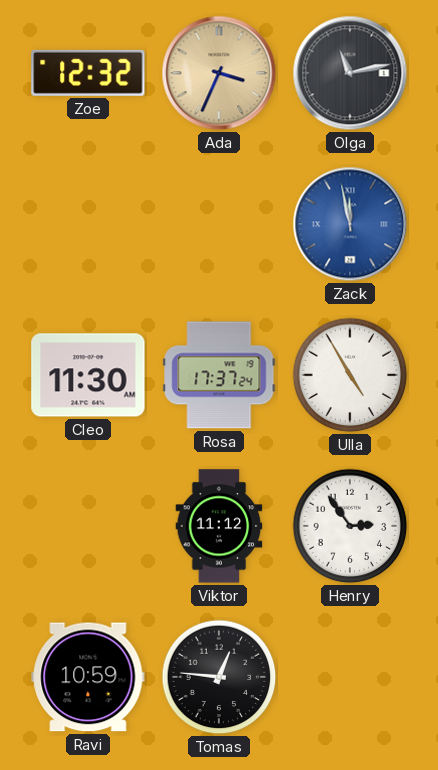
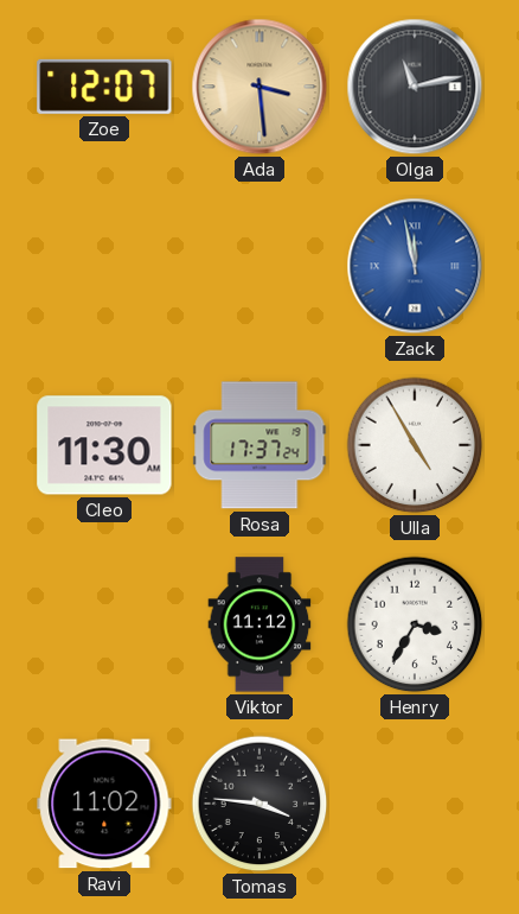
Zoe: 12:32 -> 12:07
Ada: 3:34 -> 3:29
Henry: 2:54 -> 3:35
Ravi: 10:59 -> 11:02
Tomas: 12:46 -> 3:46
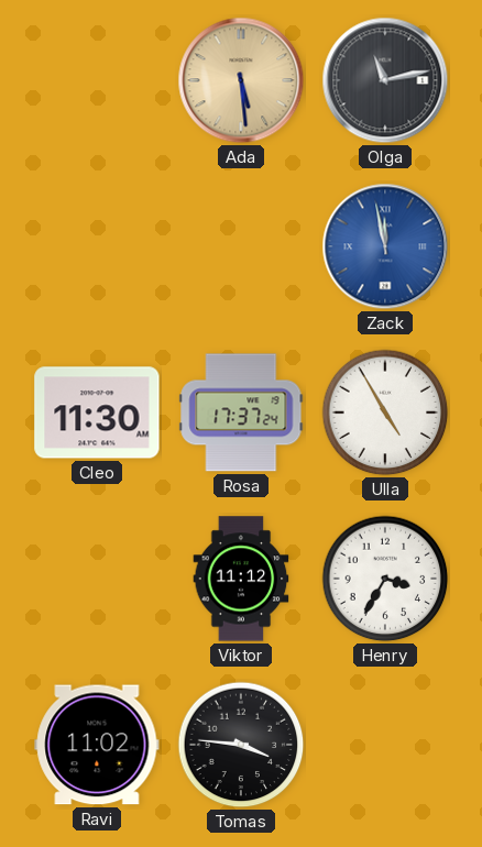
Zoe: 12:07 -> none
Ada: 3:29 -> 5:29
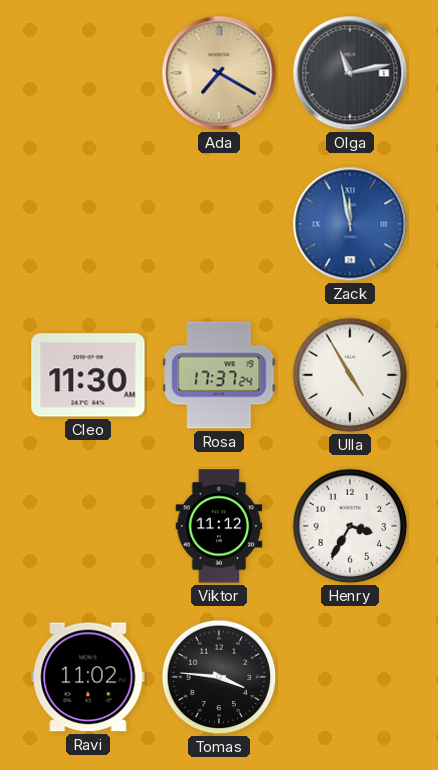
Ada: 5:29 -> 7:20
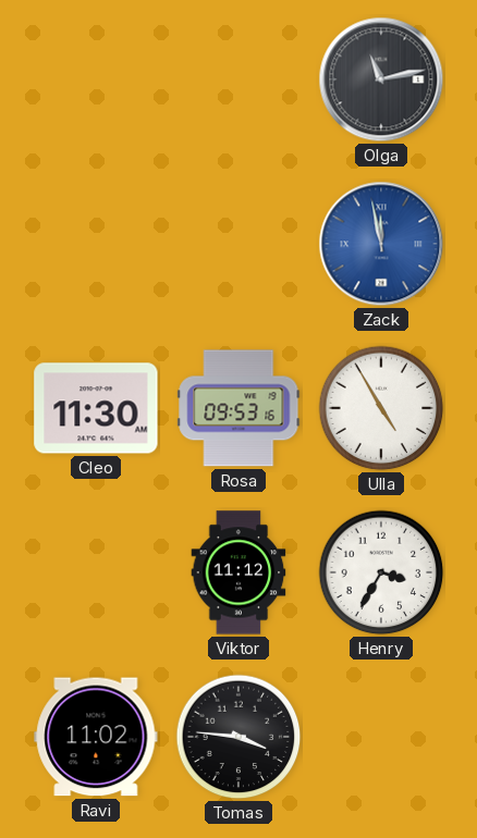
Ada: 7:20 -> none
Rosa: 17:37 -> 09:53
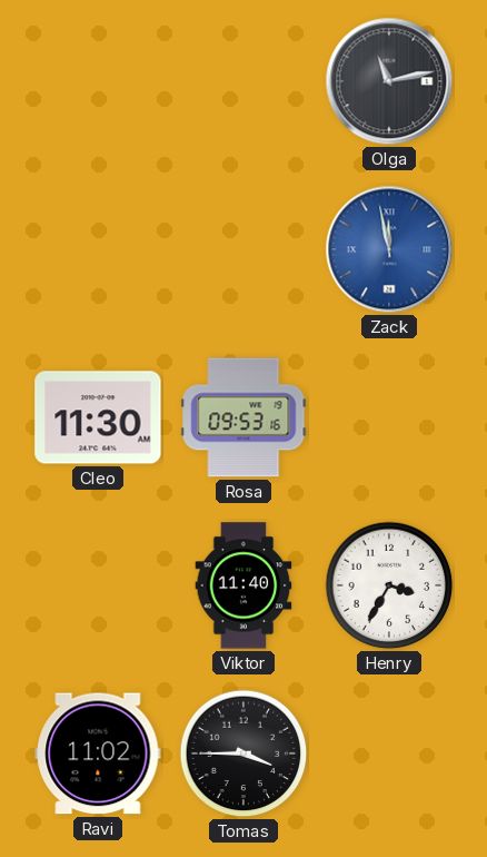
Ulla: 4:55 -> none
Viktor: 11:12 -> 11:40
Tomas: 3:46 -> 3:45
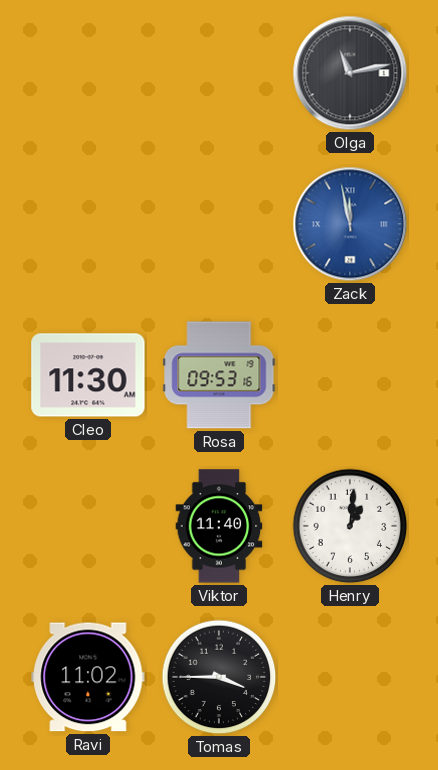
Henry: 3:35 -> 1:01
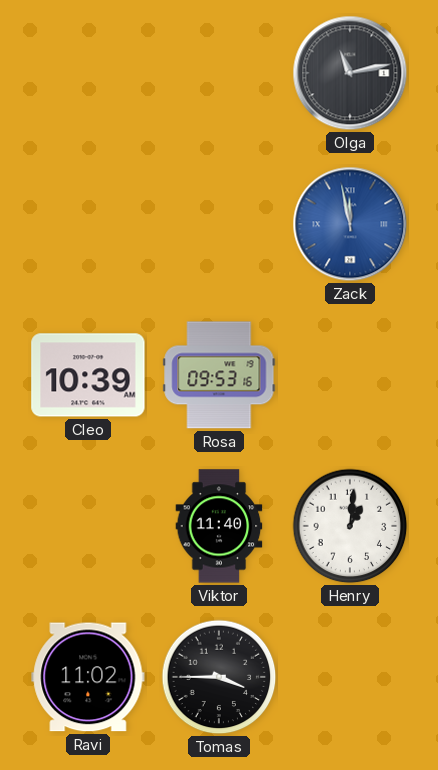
Cleo: 11:30 -> 10:39
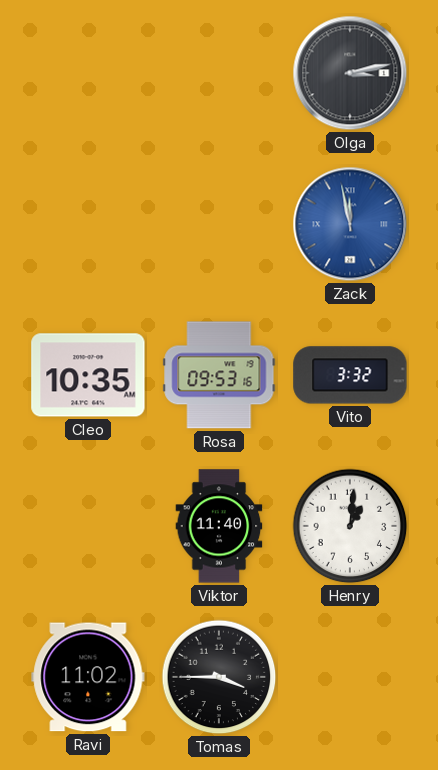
Olga: 11:13 -> 3:13
Cleo: 10:39 -> 10:35
Vito: none -> 3:32
